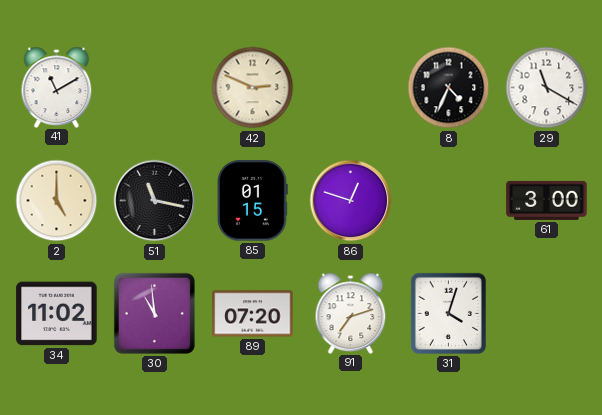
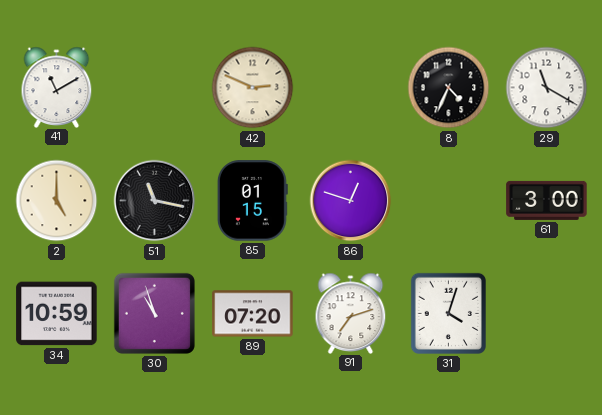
34: 11:02 -> 10:59
30: 10:59 -> 10:57
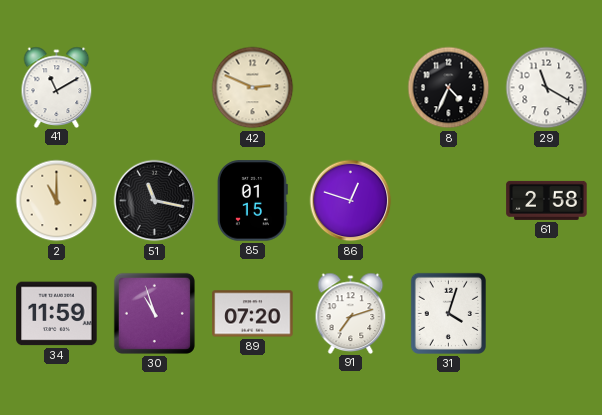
2: 5:00 -> 11:00
61: 3:00 -> 2:58
34: 10:59 -> 11:59
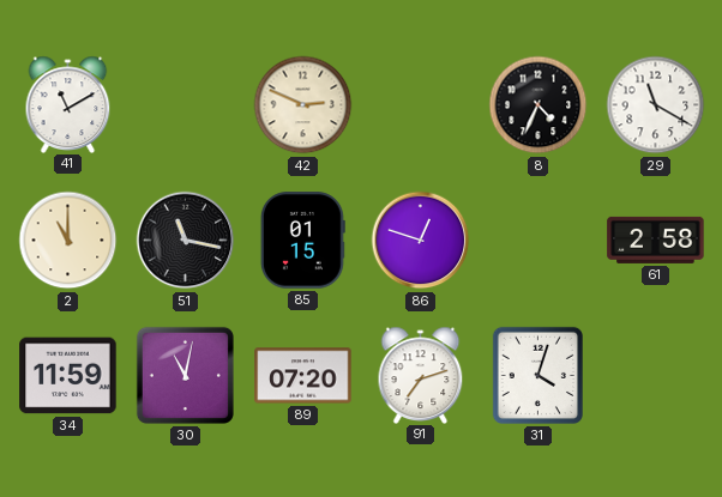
30: 10:57 -> 11:02
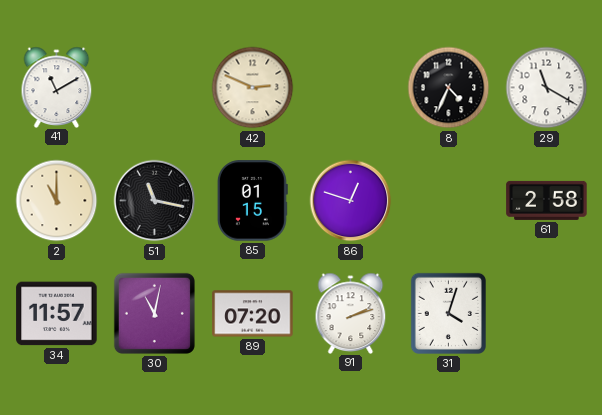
34: 11:59 -> 11:57
91: 7:12 -> 2:12
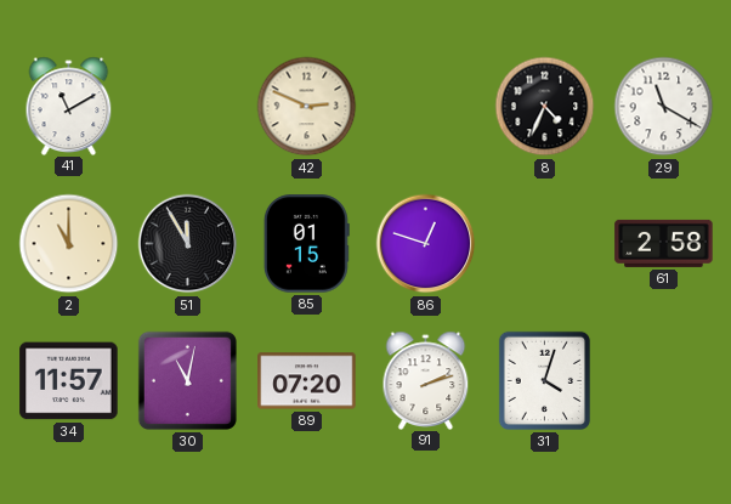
51: 11:17 -> 11:55
